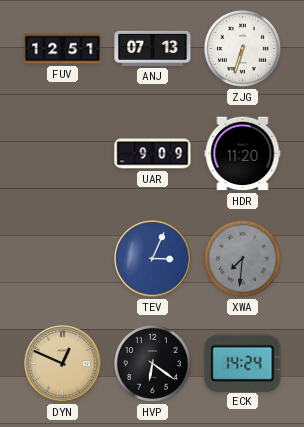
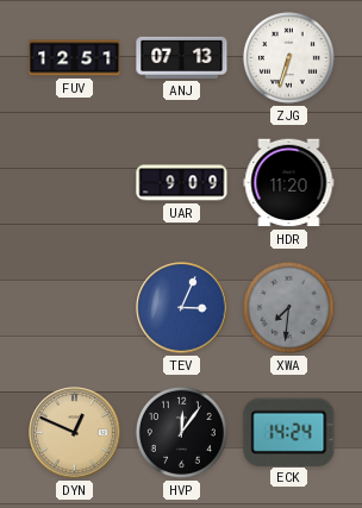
HVP: 6:21 -> 12:06
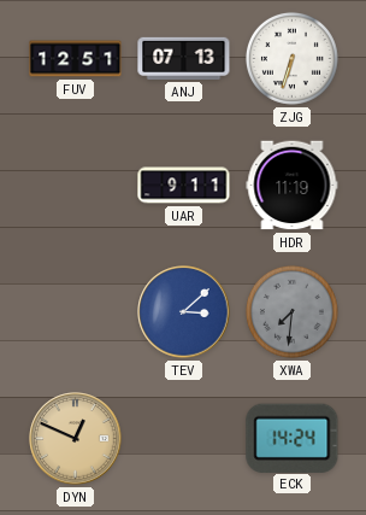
UAR: 9:09 -> 9:11
HDR: 11:20 -> 11:19
TEV: 3:04 -> 3:08
HVP: 12:06 -> none
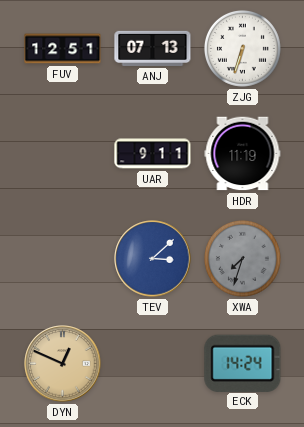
XWA: 7:31 -> 7:33
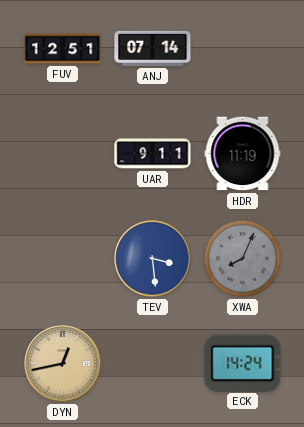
ANJ: 07:13 -> 07:14
ZJG: 6:33 -> none
TEV: 3:08 -> 3:29
XWA: 7:33 -> 8:04
DYN: 12:49 -> 12:43
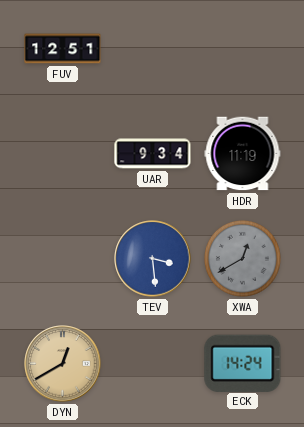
ANJ: 07:14 -> none
UAR: 9:11 -> 9:34
XWA: 8:04 -> 12:40
DYN: 12:43 -> 12:40
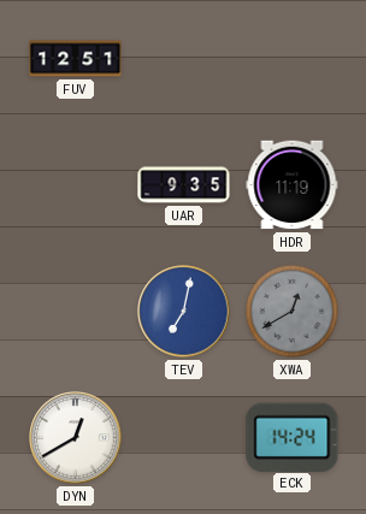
UAR: 9:34 -> 9:35
TEV: 3:29 -> 7:02
DYN dial: champagne -> white
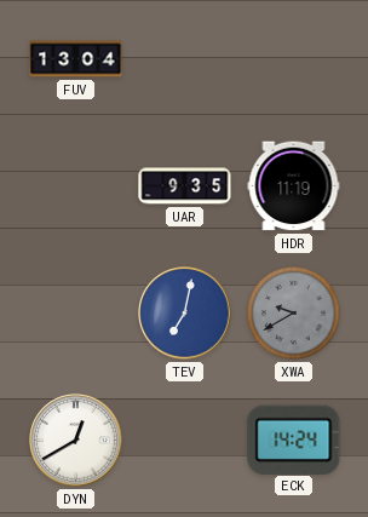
FUV: 12:51 -> 13:04
XWA: 12:40 -> 9:40
